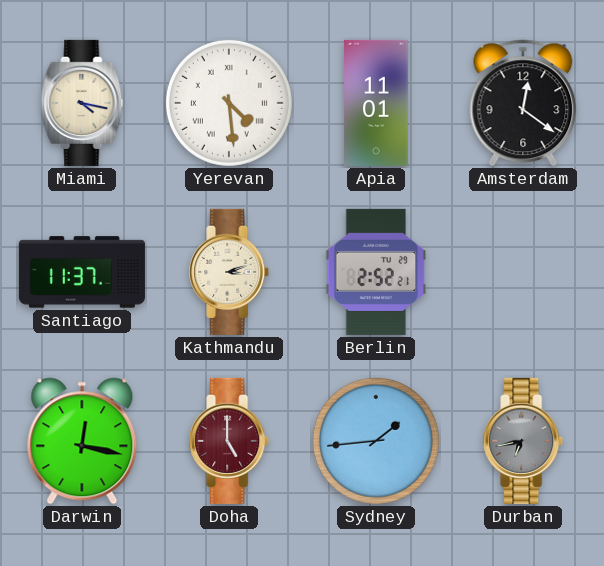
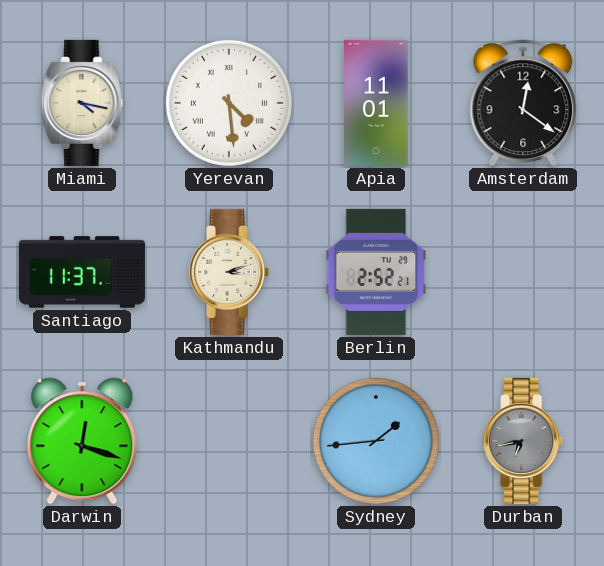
Darwin: 12:17 -> 12:18
Doha: 5:00 -> none
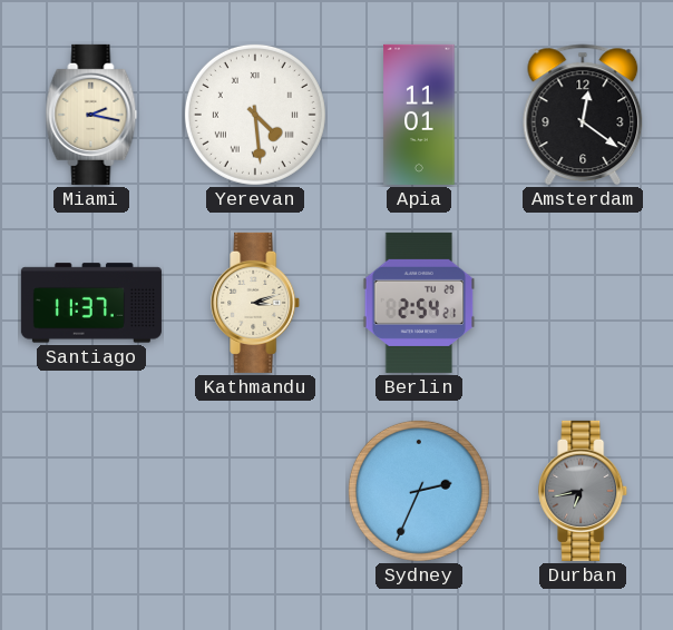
Miami: 4:17 -> 2:17
Berlin: 2:52 -> 2:54
Darwin: 12:18 -> none
Sydney: 1:44 -> 2:34
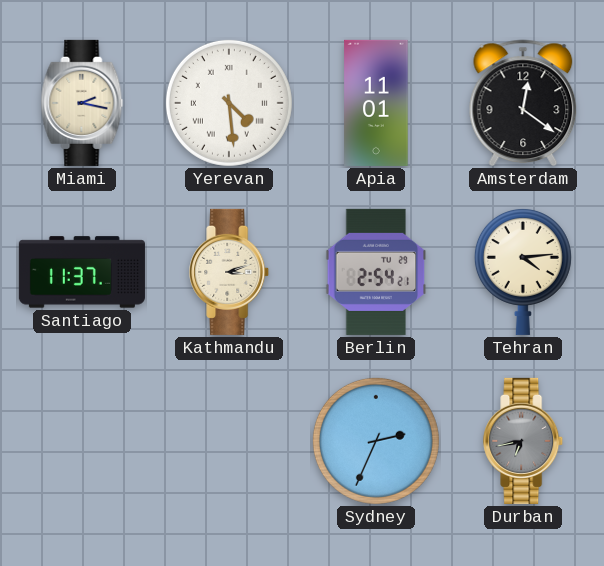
Tehran: none -> 4:14
